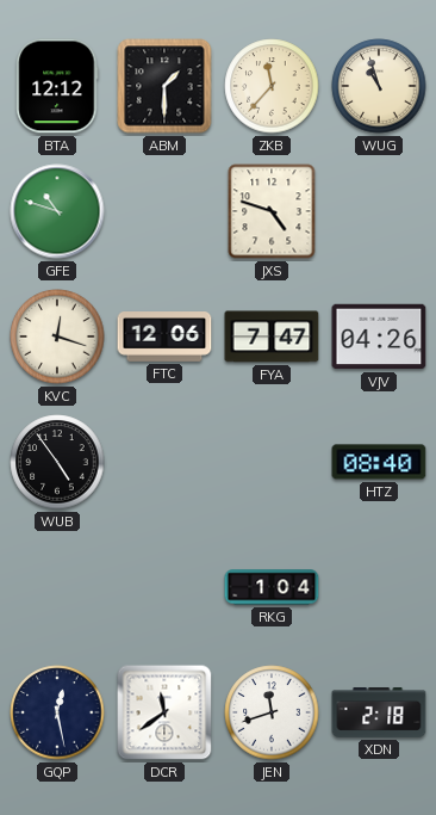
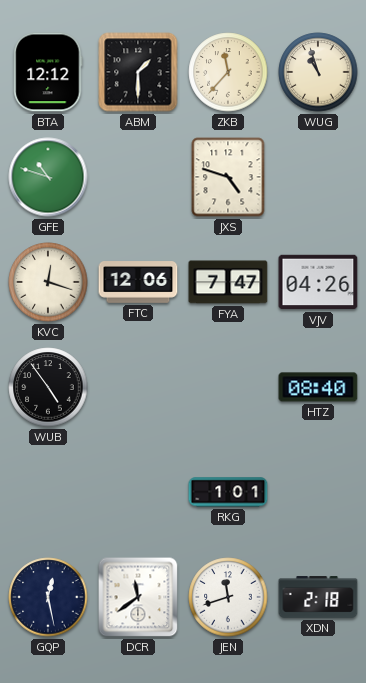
RKG: 1:04 -> 1:01
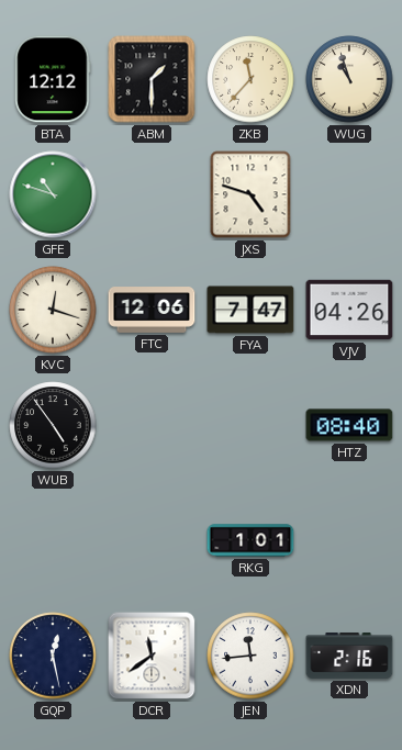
JEN: 11:42 -> 11:44
XDN: 2:18 -> 2:16
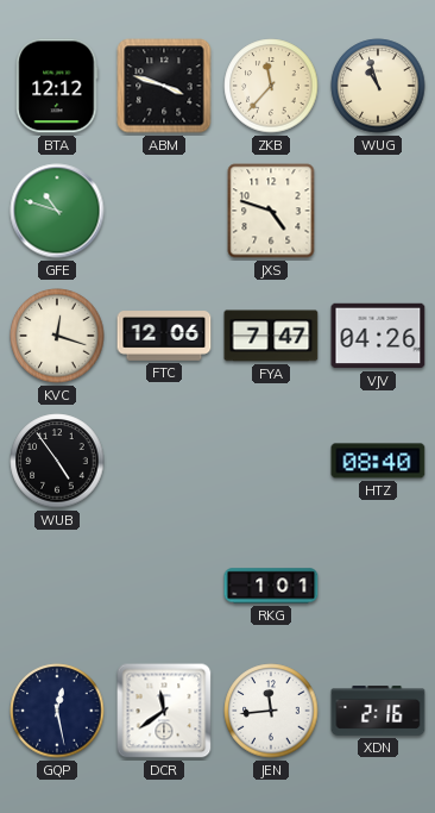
ABM: 1:30 -> 3:48
